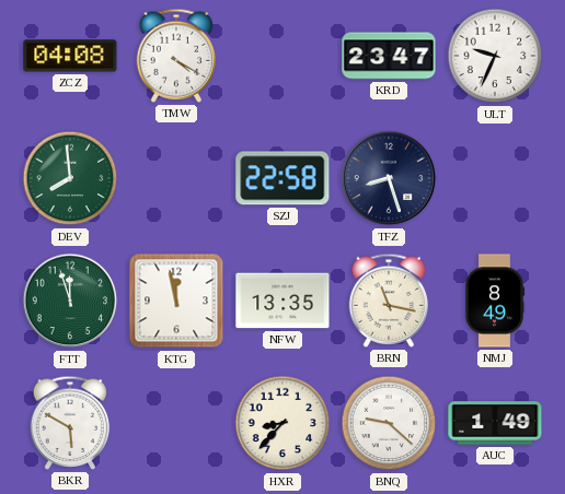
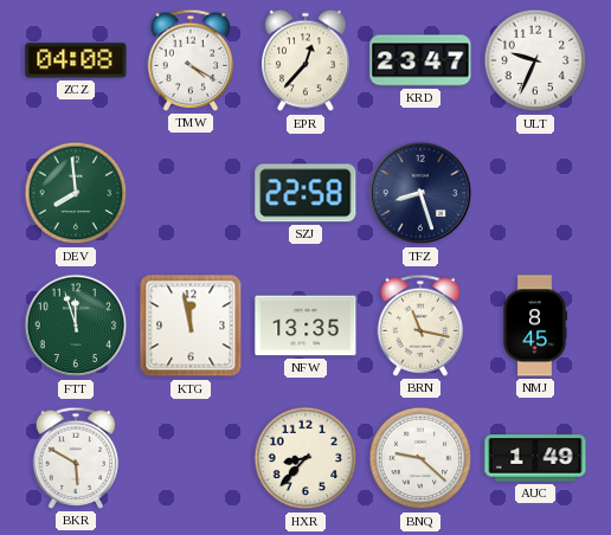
EPR: none -> 12:37
NMJ: 8:49 -> 8:45
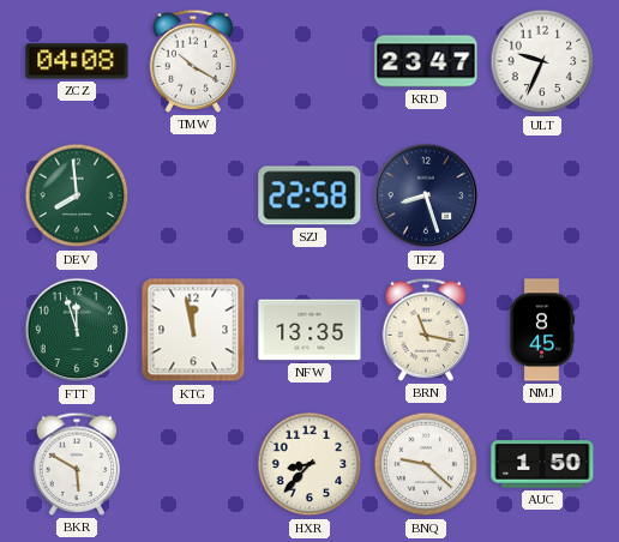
TMW: 4:20 -> 10:20
EPR: 12:37 -> none
AUC: 1:49 -> 1:50
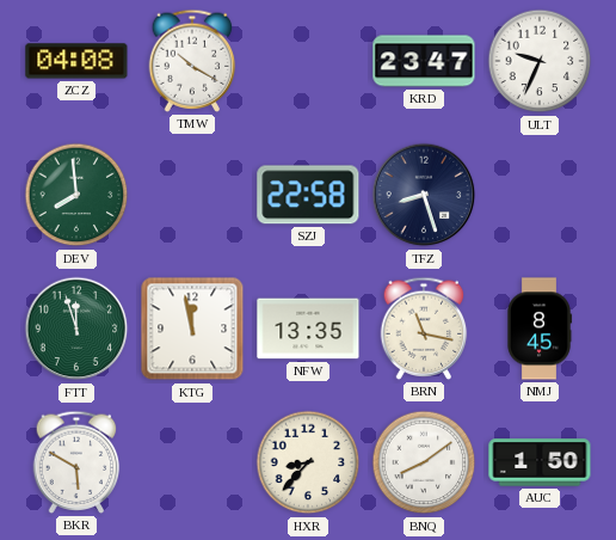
BNQ: 9:22 -> 8:09
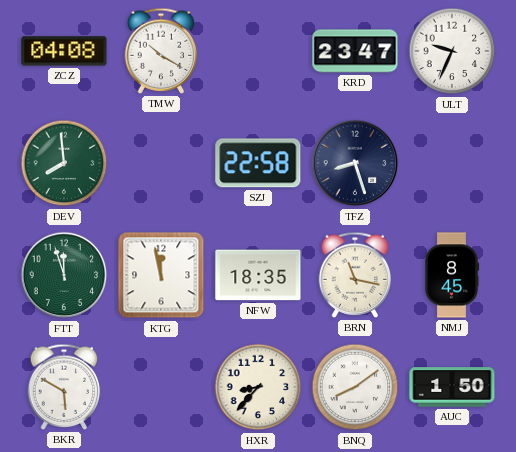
NFW: 13:35 -> 18:35
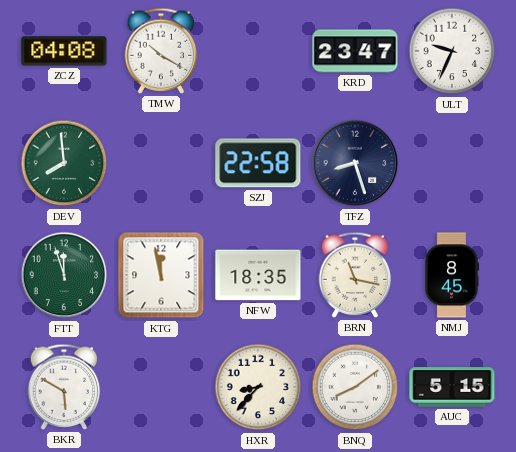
AUC: 1:50 -> 5:15
